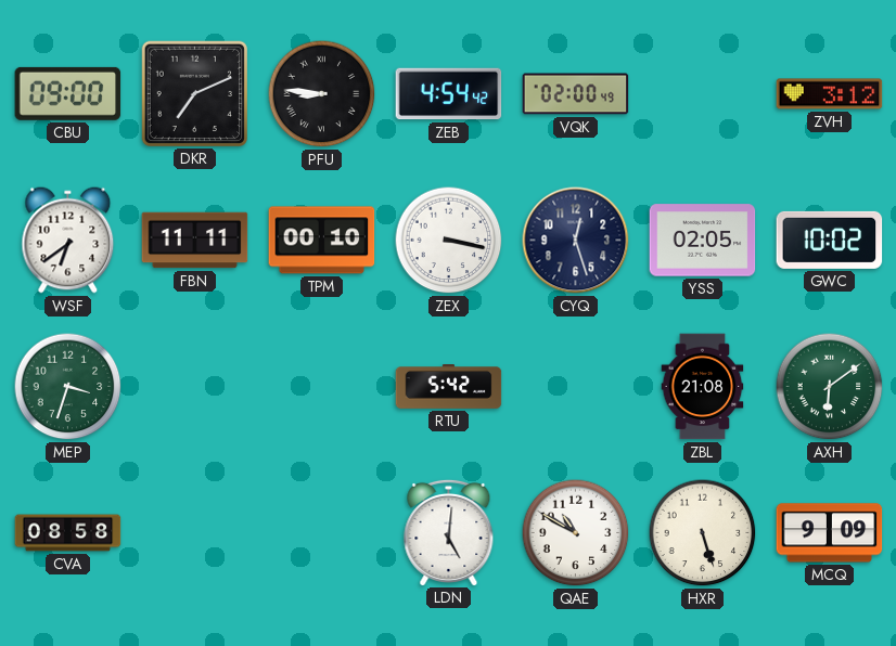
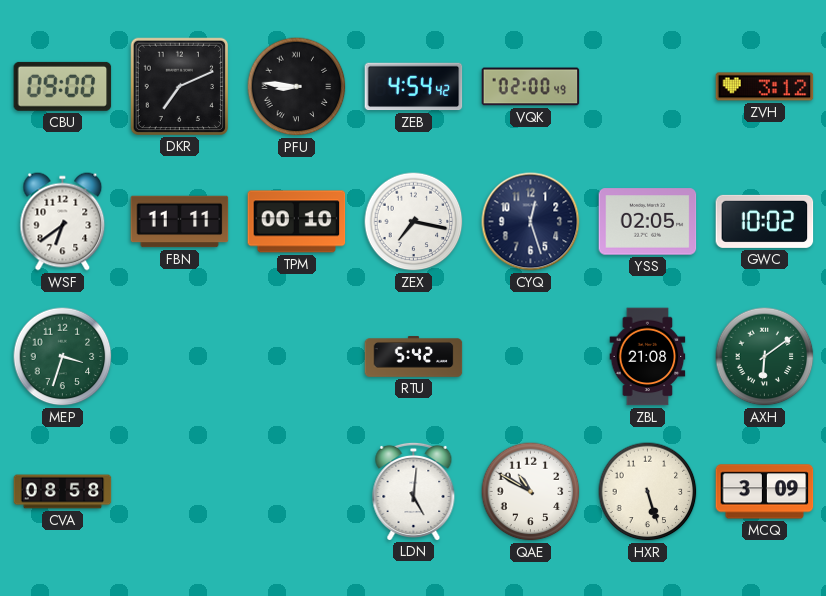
ZEX: 3:17 -> 7:17
MCQ: 9:09 -> 3:09
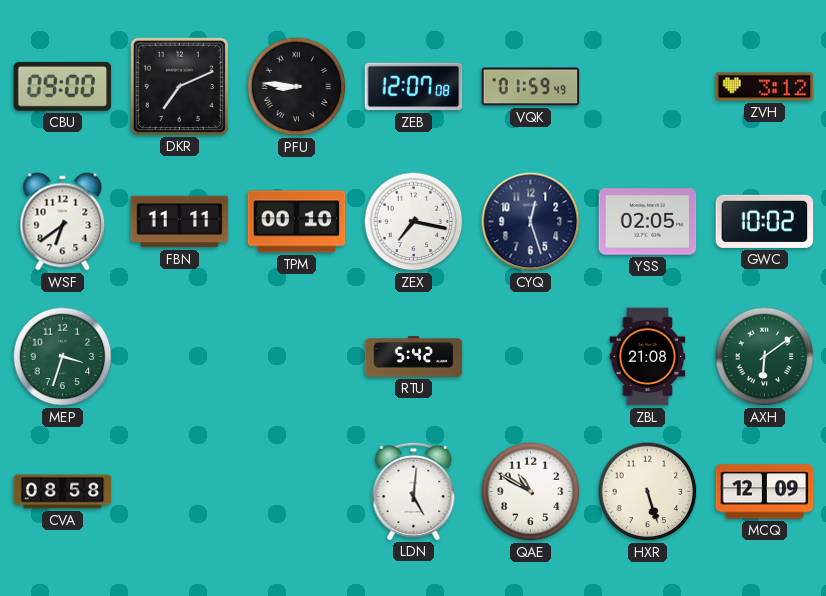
ZEB: 4:54 -> 12:07
VQK: 02:00 -> 01:59
MCQ: 3:09 -> 12:09
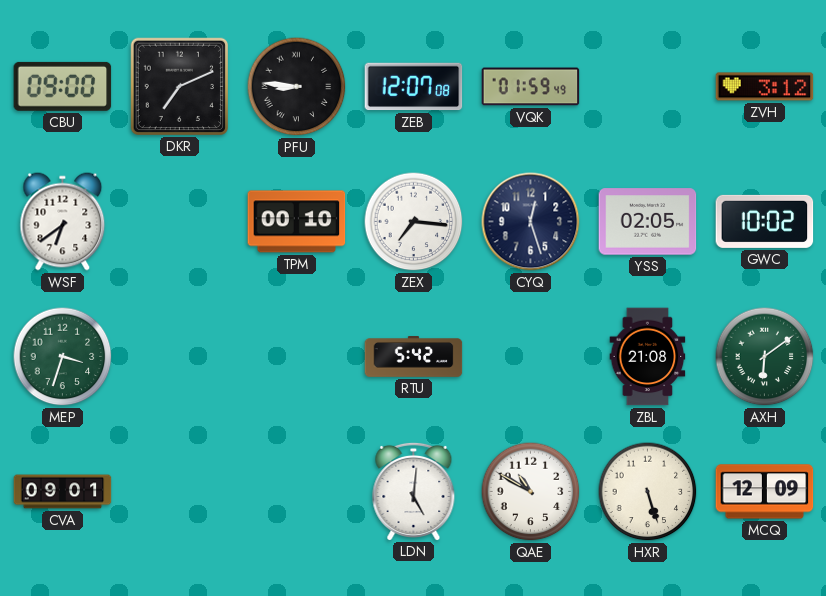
FBN: 11:11 -> none
ZEX: 7:17 -> 7:16
CVA: 08:58 -> 09:01
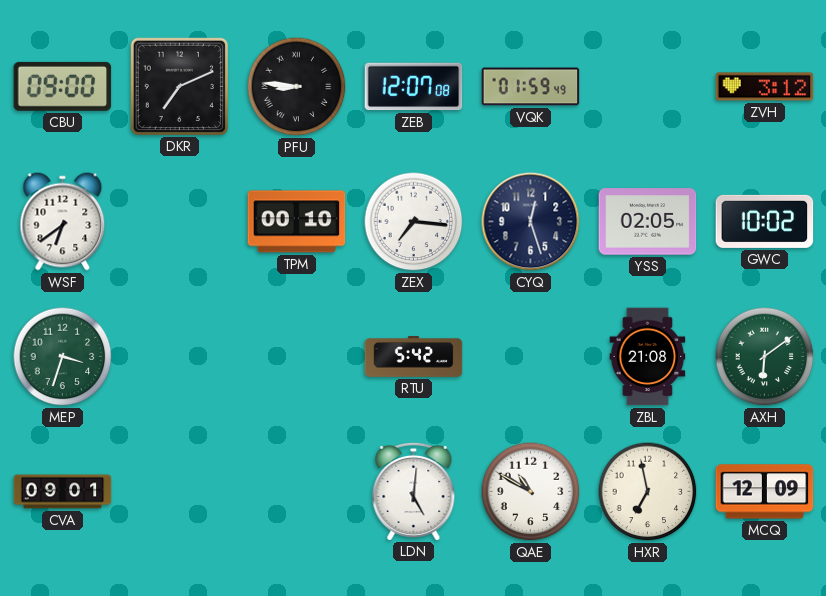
HXR: 5:27 -> 6:58
